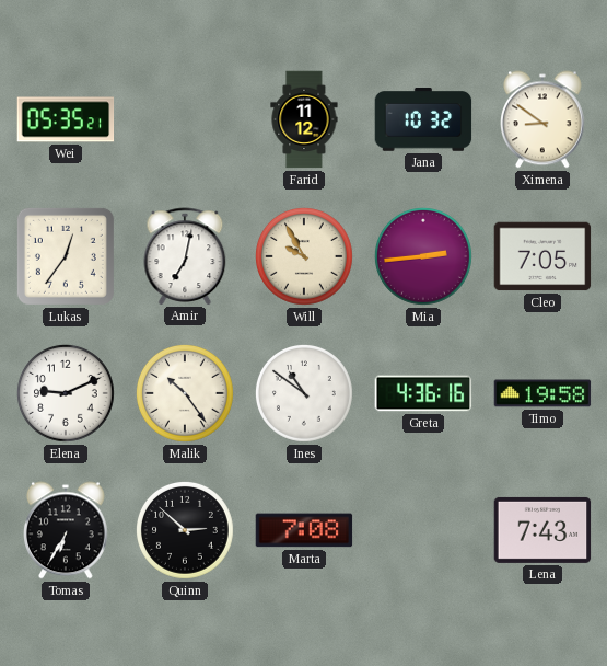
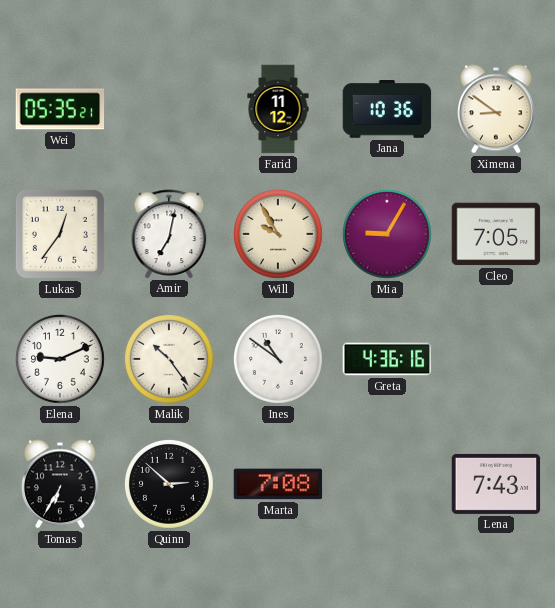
Jana: 10:32 -> 10:36
Mia: 2:44 -> 9:05
Timo: 19:58 -> none
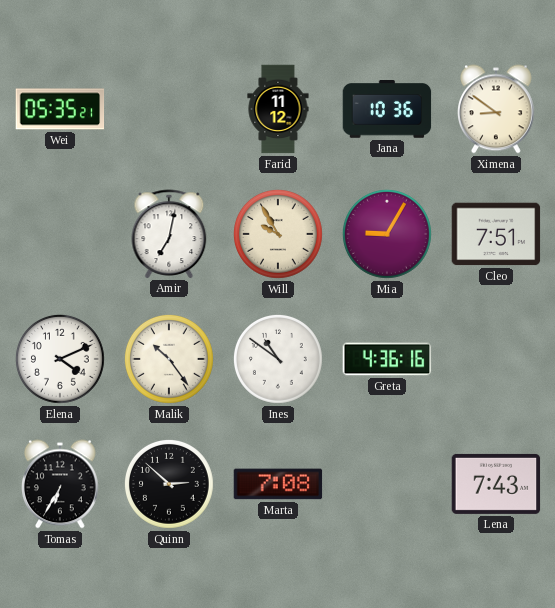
Lukas: 12:36 -> none
Cleo: 7:05 -> 7:51
Elena: 9:11 -> 4:11
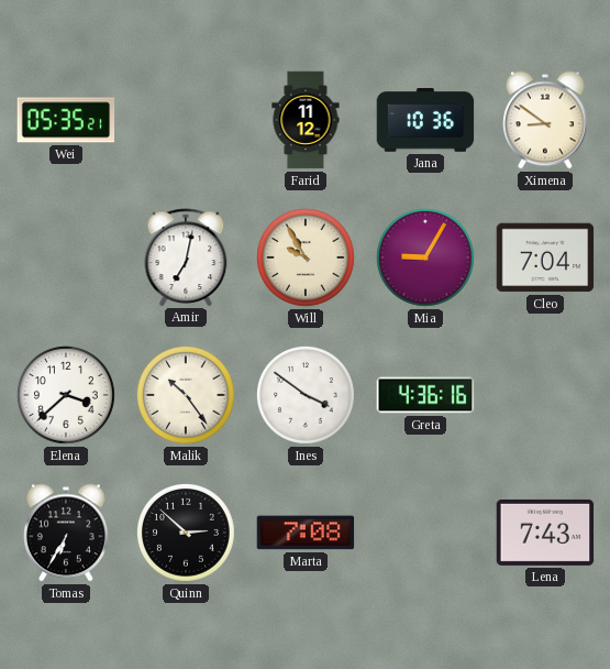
Cleo: 7:51 -> 7:04
Elena: 4:11 -> 3:38
Ines: 10:51 -> 3:51
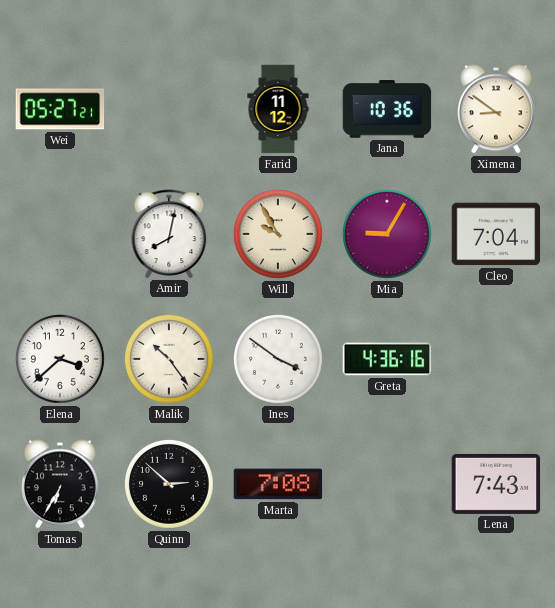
Wei: 05:35 -> 05:27
Amir: 7:02 -> 8:02
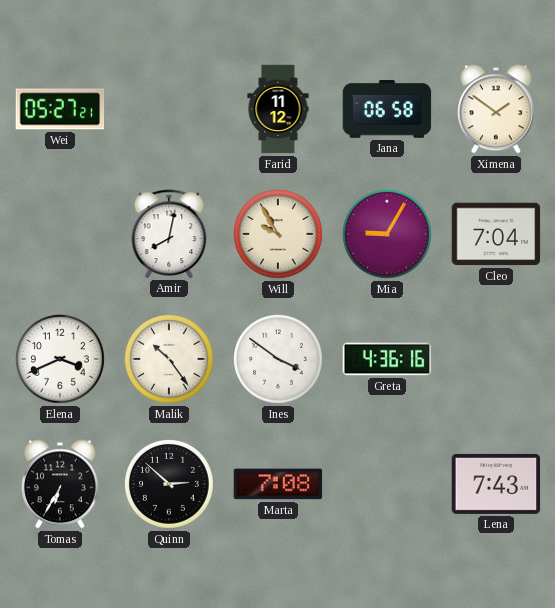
Jana: 10:36 -> 06:58
Ximena: 8:51 -> 1:51
Elena: 3:38 -> 3:41
